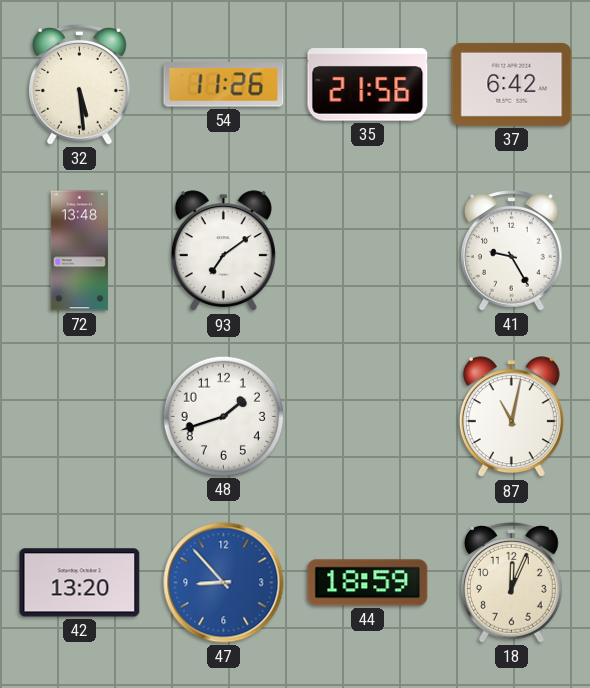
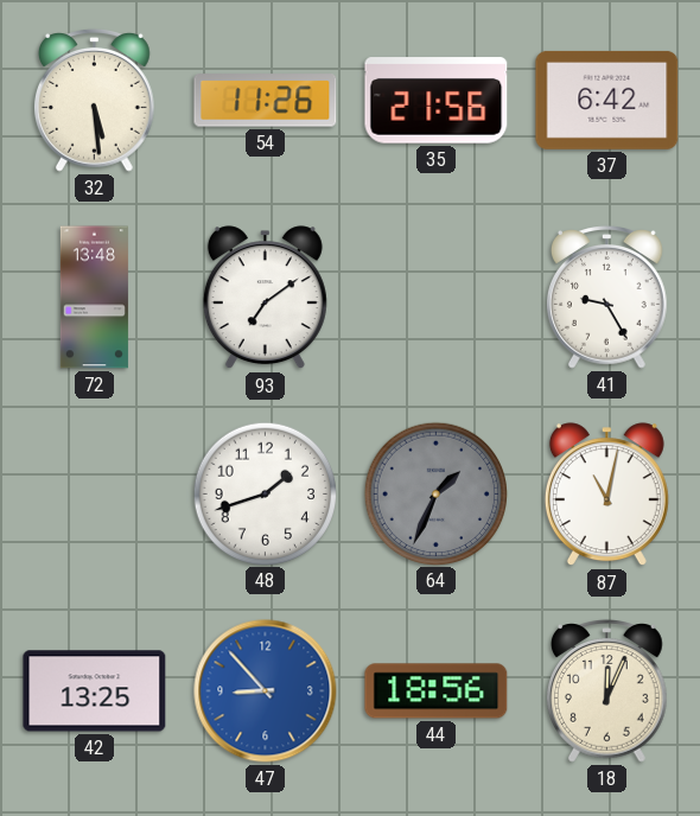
64: none -> 1:34
42: 13:20 -> 13:25
44: 18:59 -> 18:56
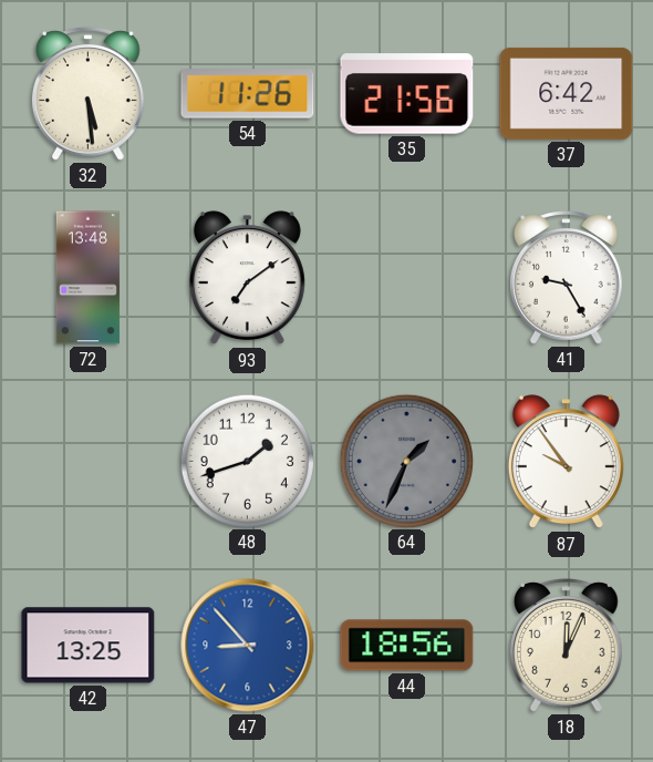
87: 11:02 -> 9:54
